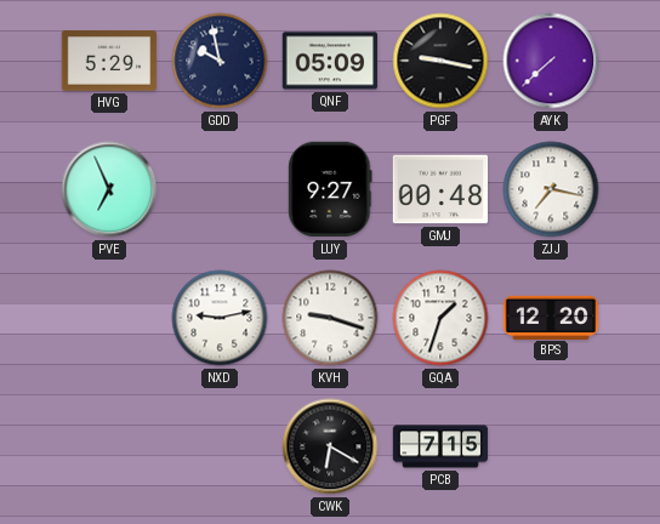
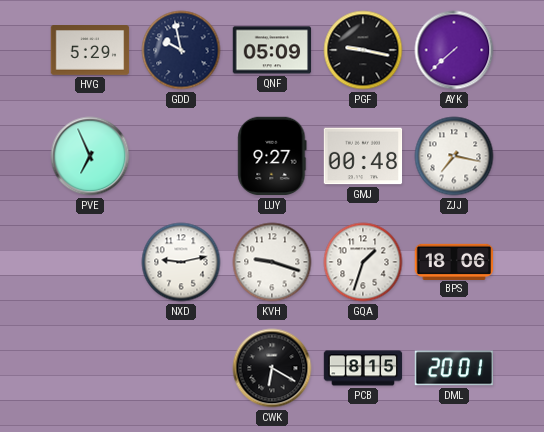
BPS: 12:20 -> 18:06
PCB: 7:15 -> 8:15
DML: none -> 20:01
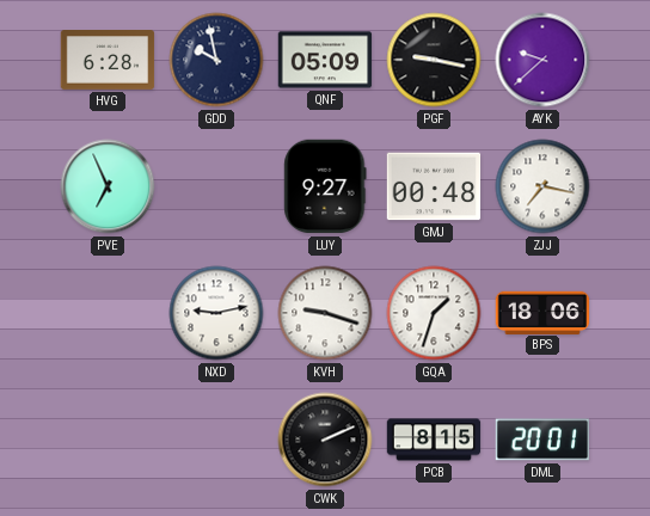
HVG: 5:29 -> 6:28
AYK: 7:38 -> 9:38
CWK: 6:20 -> 2:11
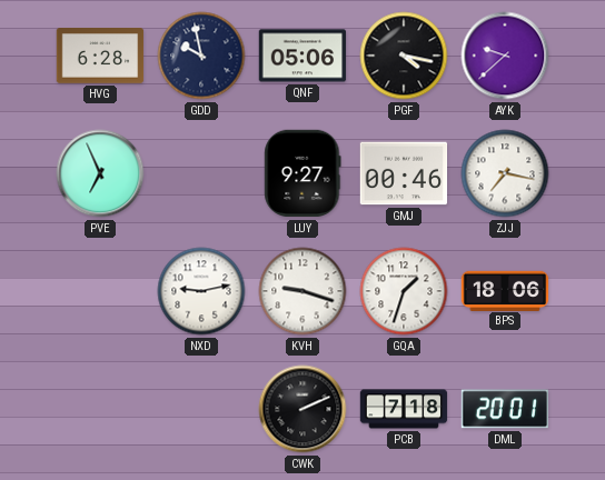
QNF: 05:09 -> 05:06
PGF: 9:17 -> 4:17
GMJ: 00:48 -> 00:46
PCB: 8:15 -> 7:18
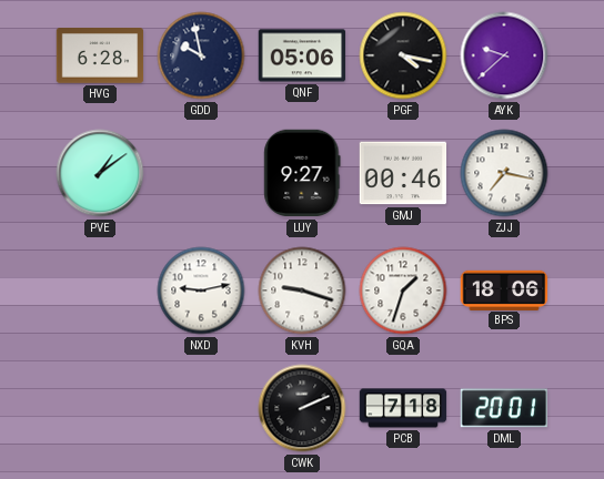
PVE: 6:56 -> 1:09
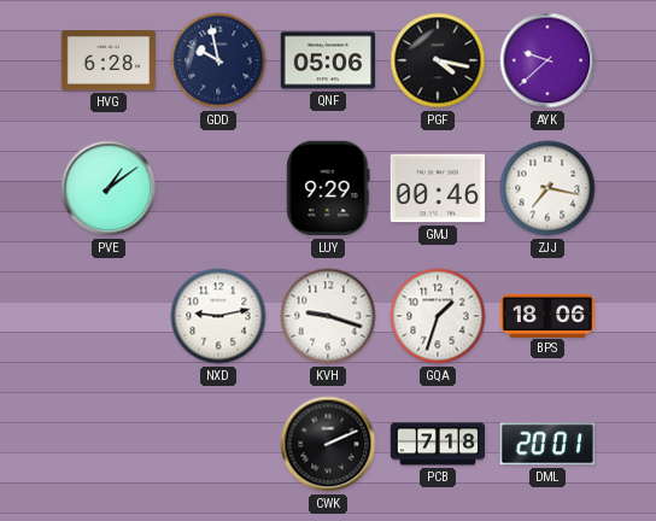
LUY: 9:27 -> 9:29
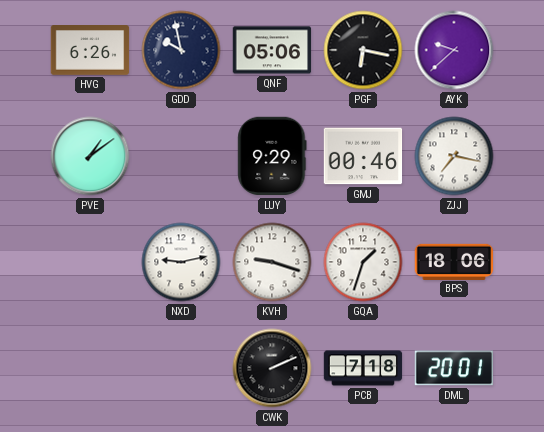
HVG: 6:28 -> 6:26
PGF: 4:17 -> 6:17
